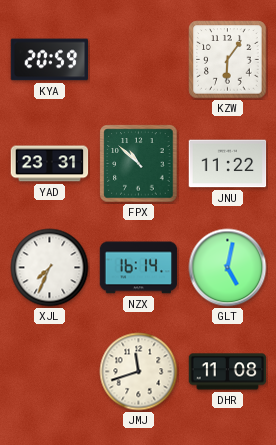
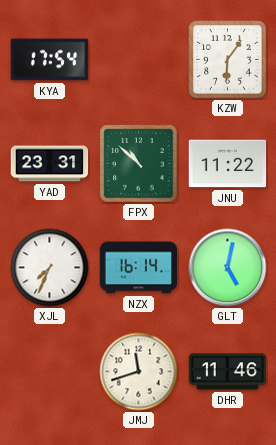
KYA: 20:59 -> 17:54
DHR: 11:08 -> 11:46
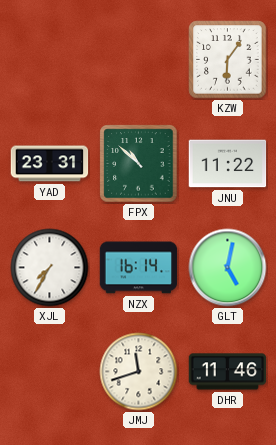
KYA: 17:54 -> none
XJL: 7:34 -> 7:35
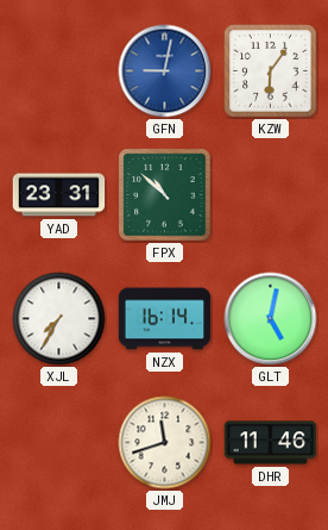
GFN: none -> 9:02
JNU: 11:22 -> none
